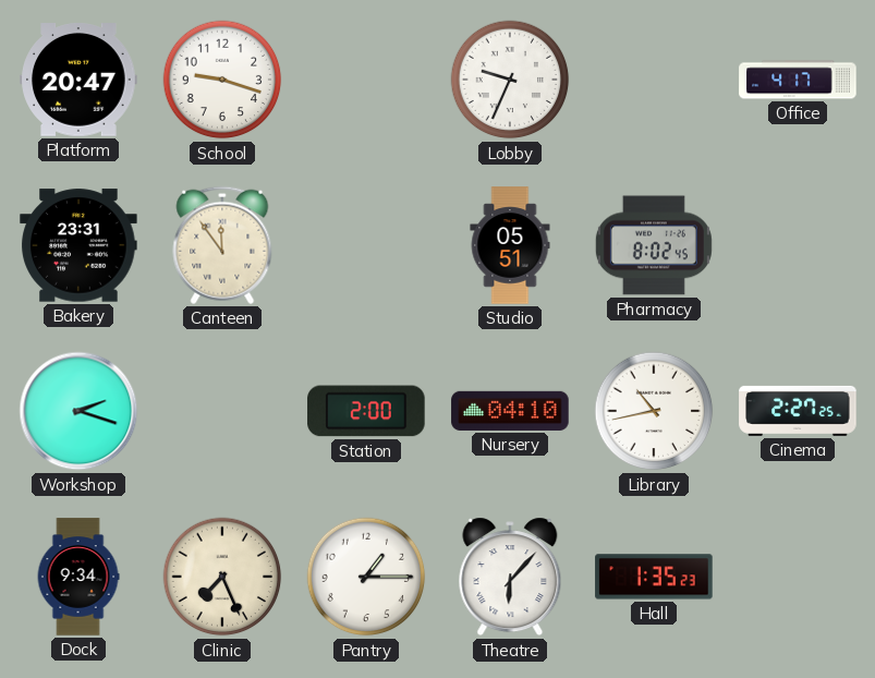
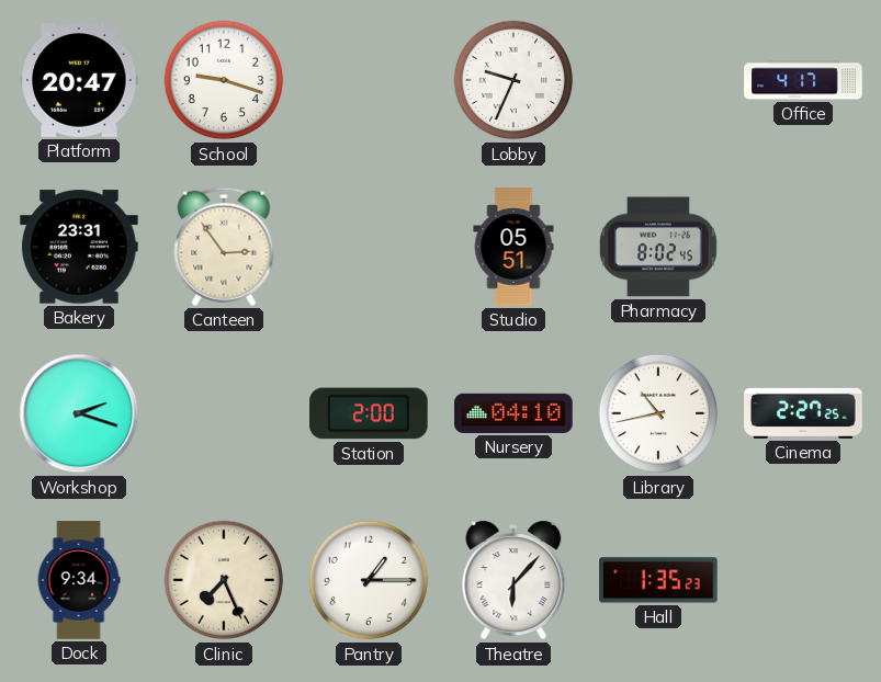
Canteen: 11:54 -> 2:54
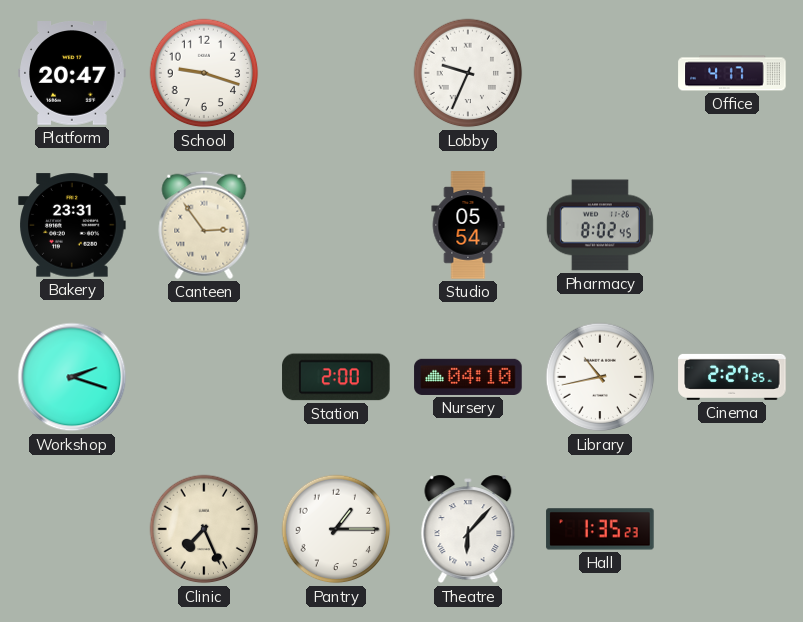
Studio: 05:51 -> 05:54
Dock: 9:34 -> none
